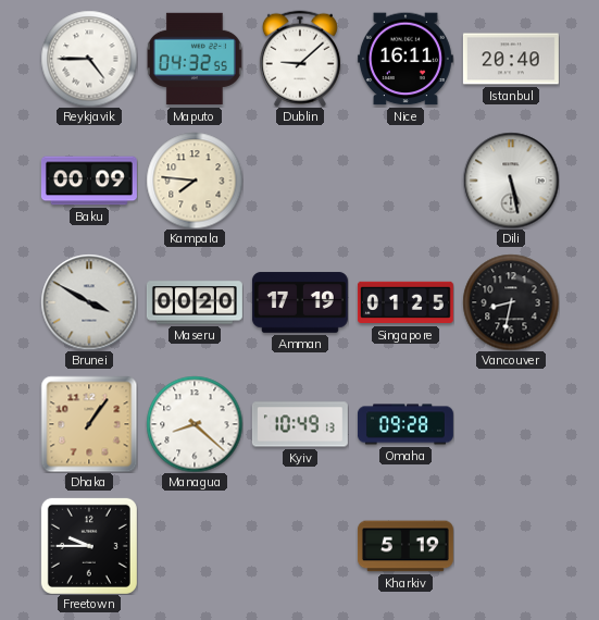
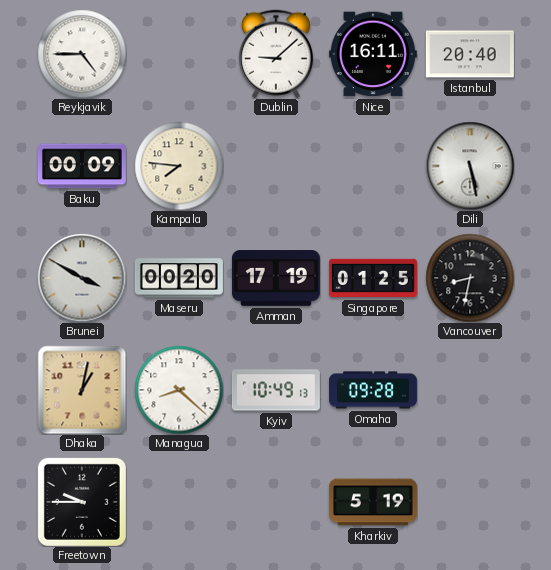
Maputo: 04:32 -> none
Dhaka: 1:06 -> 1:02
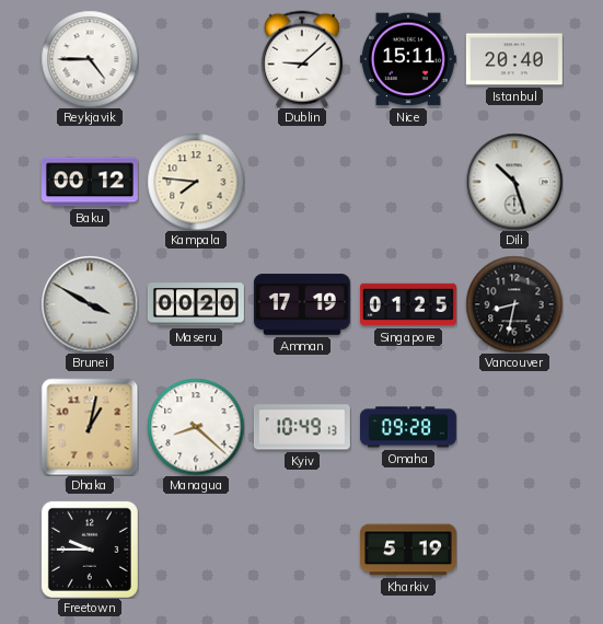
Nice: 16:11 -> 15:11
Baku: 00:09 -> 00:12
Dili: 5:28 -> 10:27
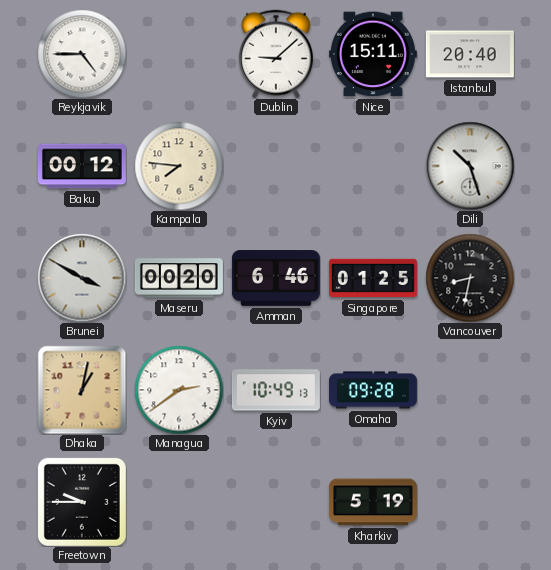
Amman: 17:19 -> 6:46
Managua: 8:22 -> 2:39
